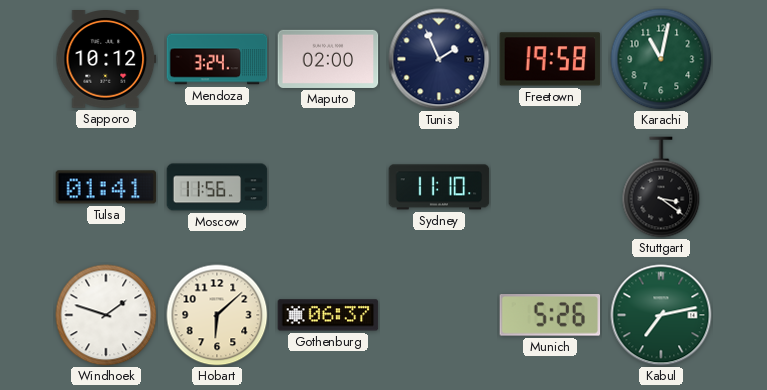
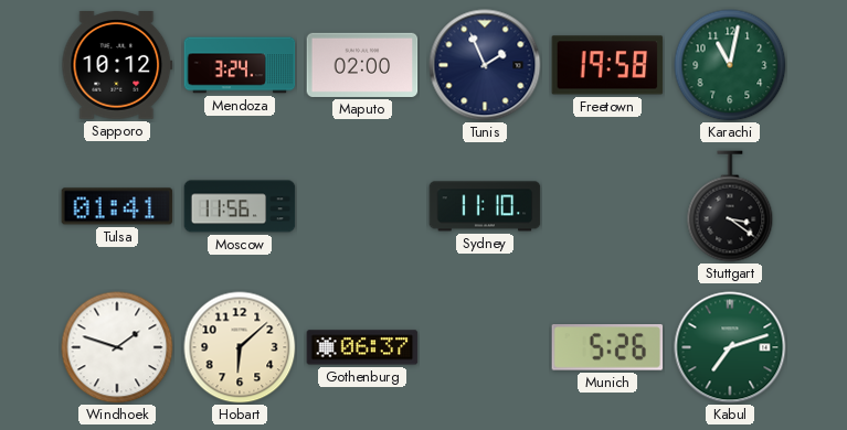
Kabul: 7:13 -> 7:12
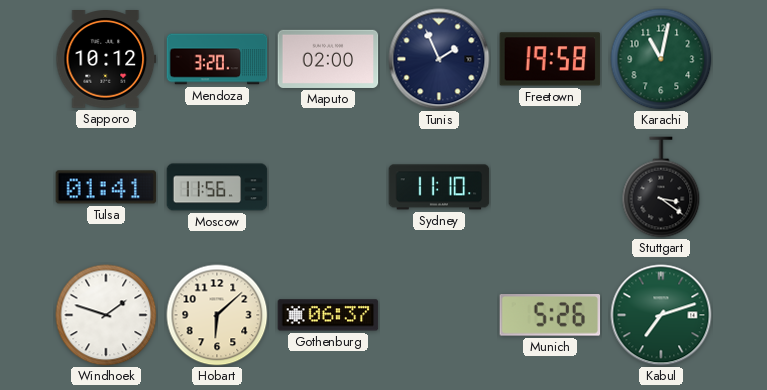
Mendoza: 3:24 -> 3:20
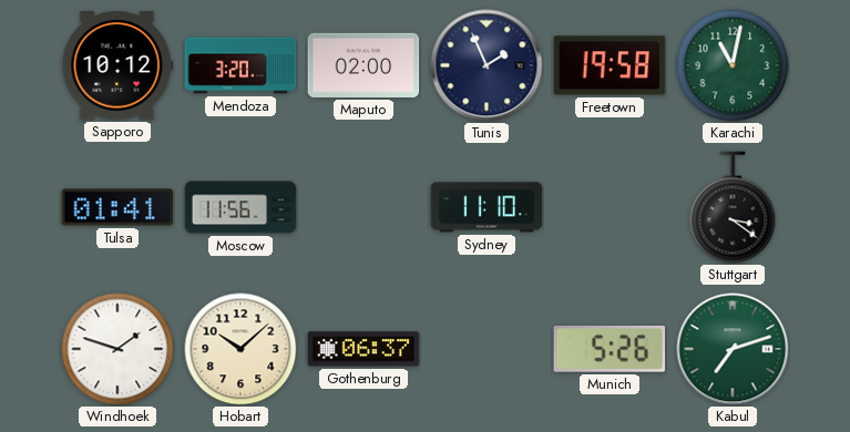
Hobart: 6:08 -> 10:08
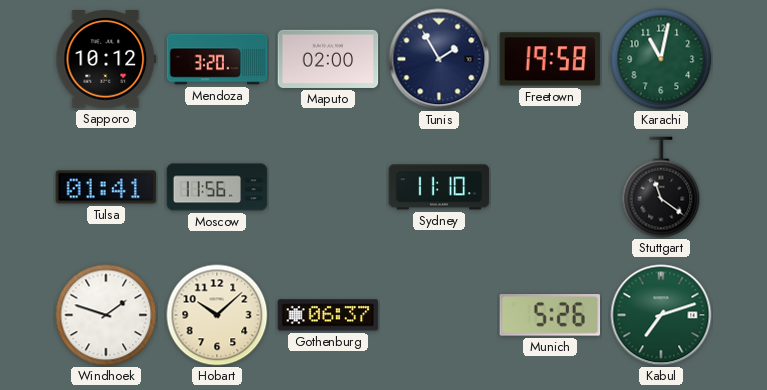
Tunis: 1:56 -> 1:55
Stuttgart: 3:21 -> 11:21
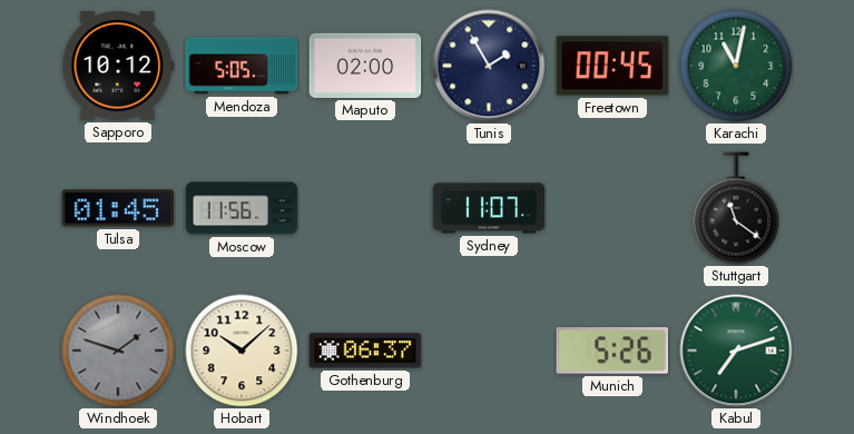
Mendoza: 3:20 -> 5:05
Freetown: 19:58 -> 00:45
Tulsa: 01:41 -> 01:45
Sydney: 11:10 -> 11:07
Windhoek dial: white -> grey
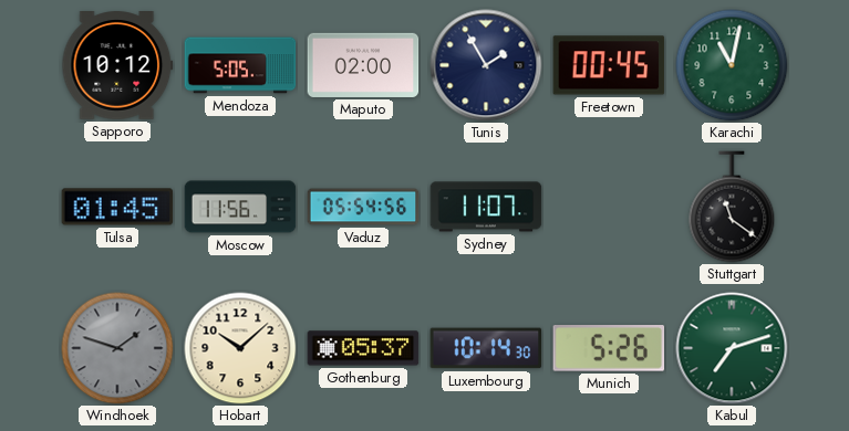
Vaduz: none -> 05:54
Gothenburg: 06:37 -> 05:37
Luxembourg: none -> 10:14
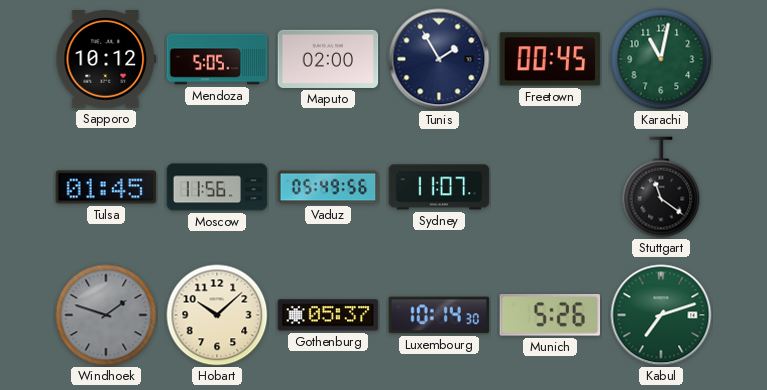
Vaduz: 05:54 -> 05:49
